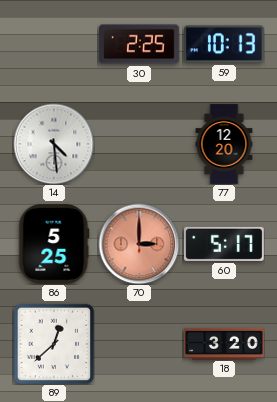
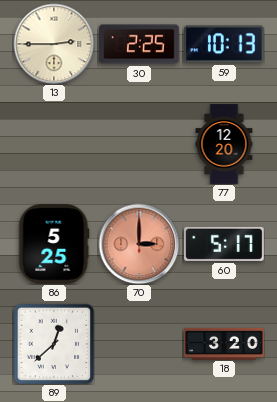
13: none -> 2:45
14: 4:29 -> none
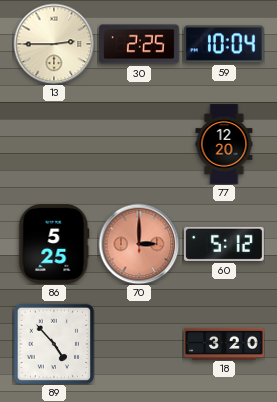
59: 10:13 -> 10:04
60: 5:17 -> 5:12
89: 12:38 -> 4:53
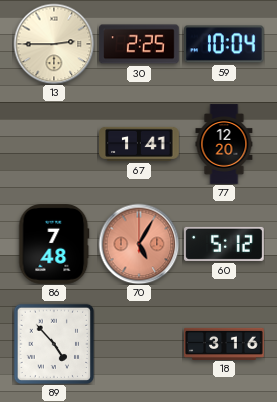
67: none -> 1:41
86: 5:25 -> 7:48
70: 3:00 -> 5:05
18: 3:20 -> 3:16
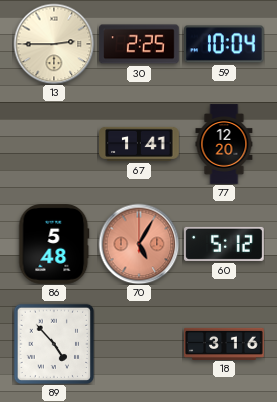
86: 7:48 -> 5:48
